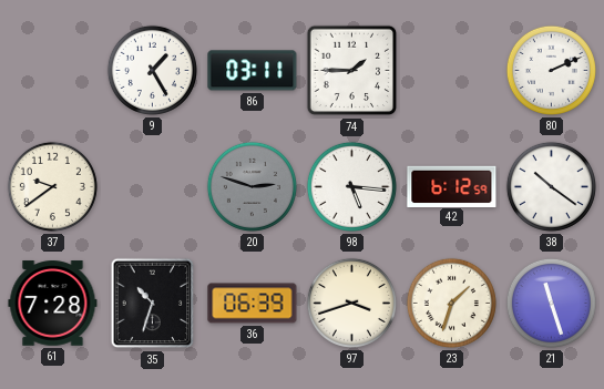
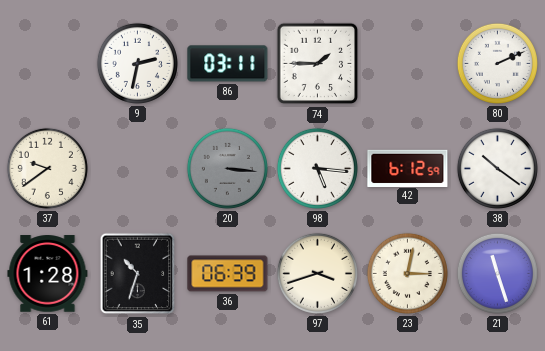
9: 1:25 -> 2:32
20: 2:48 -> 3:16
61: 7:28 -> 1:28
23: 1:33 -> 3:02
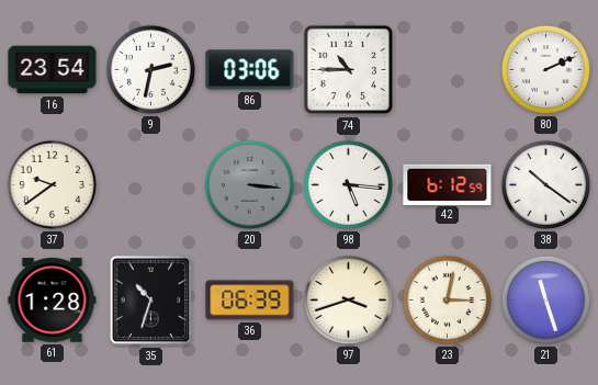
16: none -> 23:54
86: 03:11 -> 03:06
74: 1:45 -> 10:45
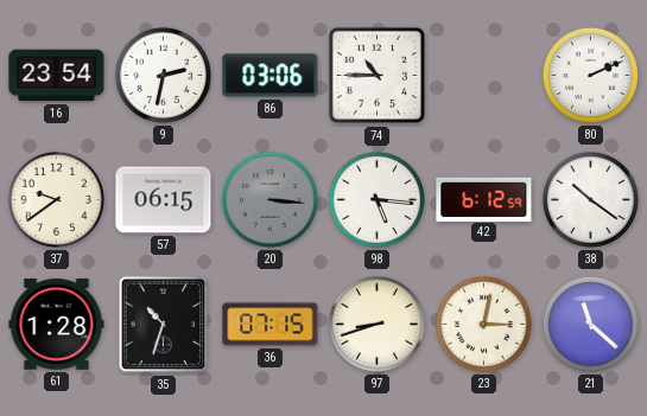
57: none -> 06:15
36: 06:39 -> 07:15
97: 3:42 -> 8:42
21: 11:27 -> 11:22
